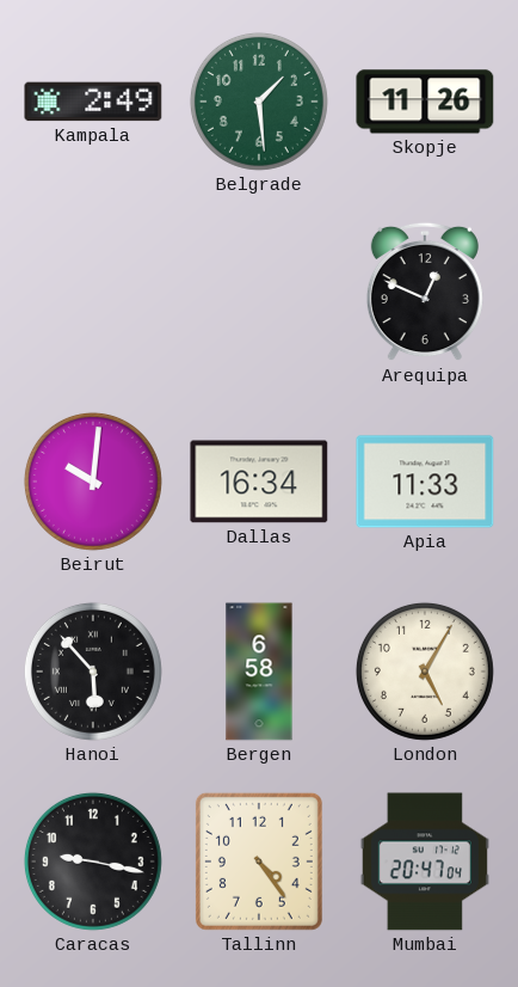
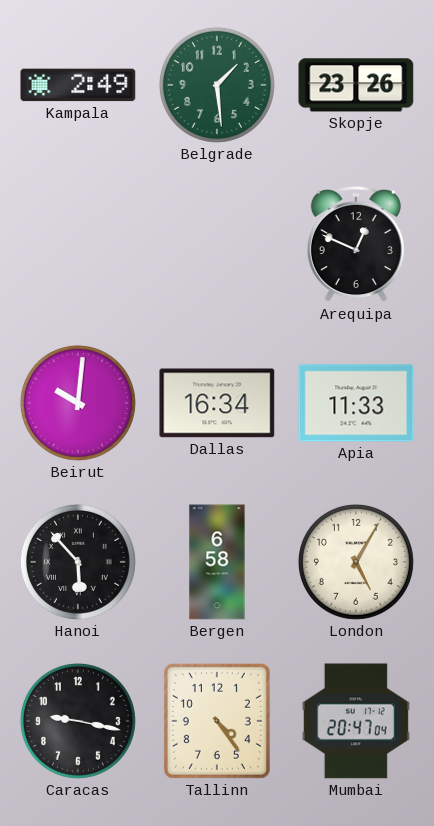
Skopje: 11:26 -> 23:26
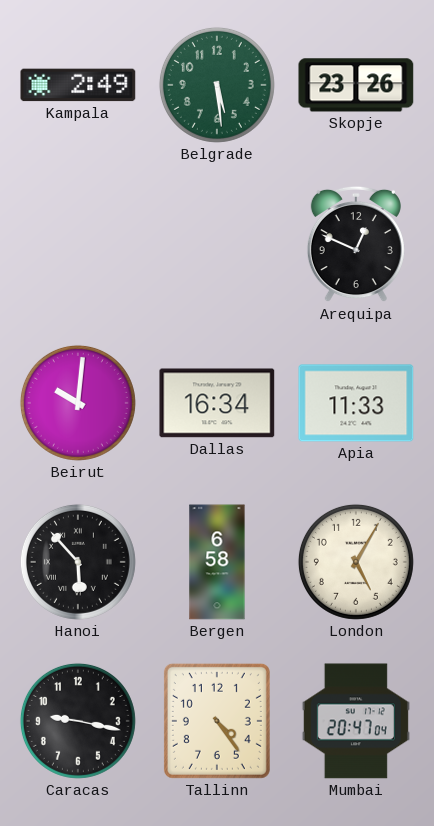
Belgrade: 1:29 -> 5:29
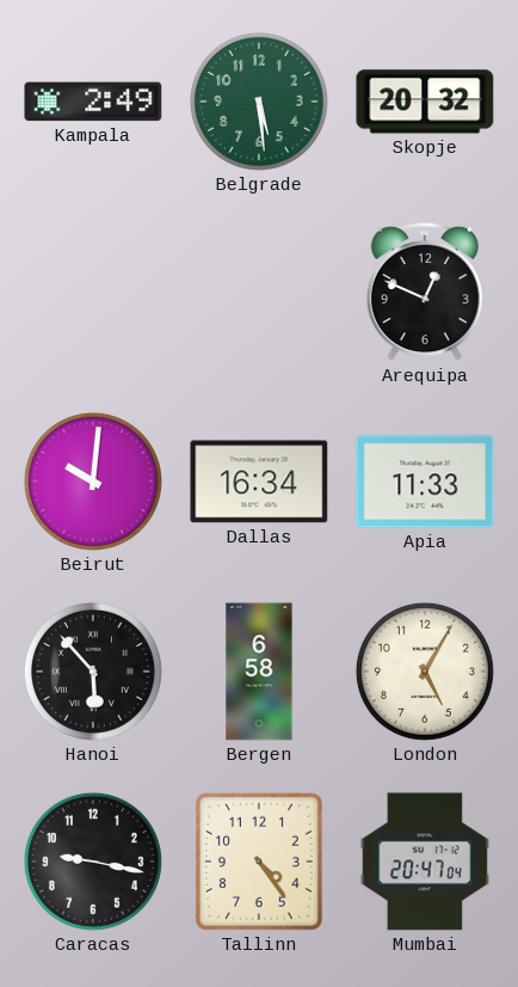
Skopje: 23:26 -> 20:32
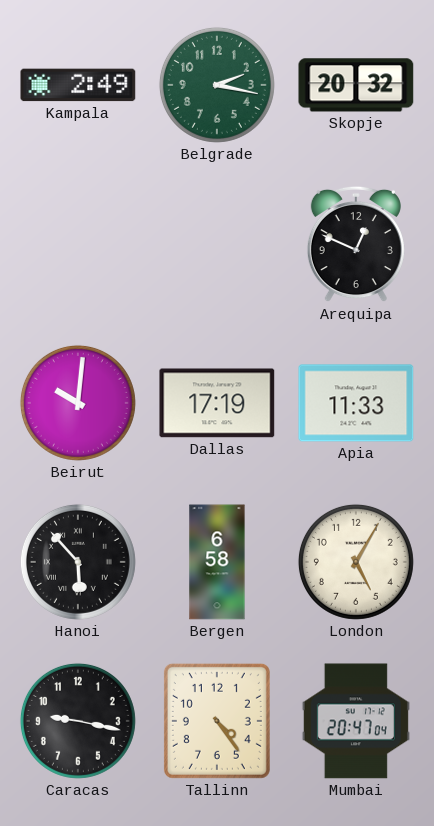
Belgrade: 5:29 -> 2:17
Dallas: 16:34 -> 17:19
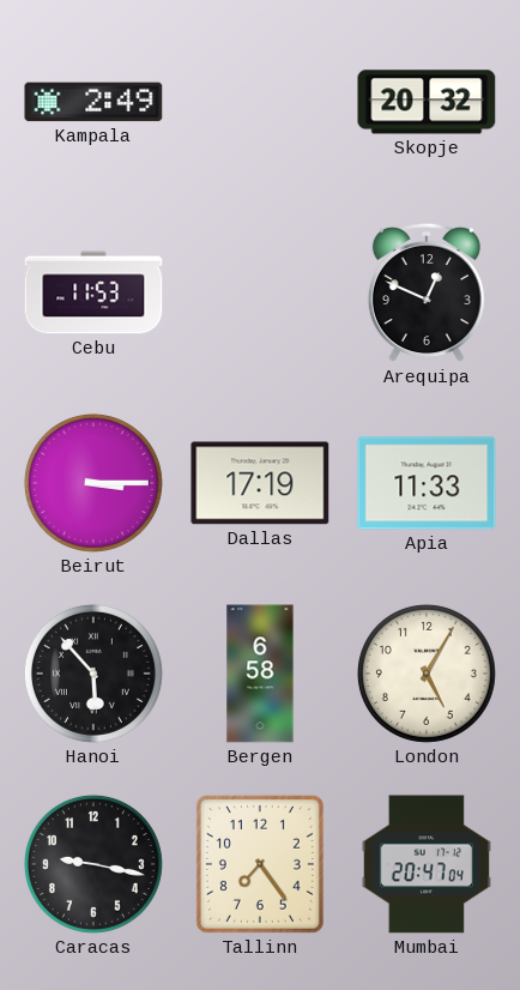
Belgrade: 2:17 -> none
Cebu: none -> 11:53
Beirut: 10:01 -> 3:15
Tallinn: 4:24 -> 7:24
